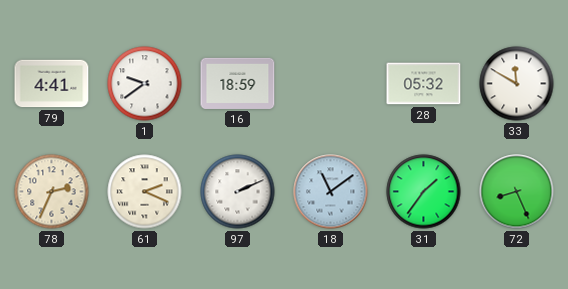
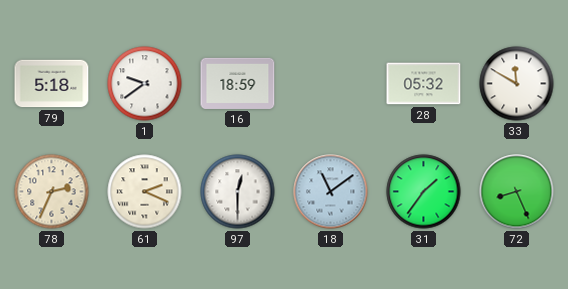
79: 4:41 -> 5:18
97: 2:11 -> 12:30
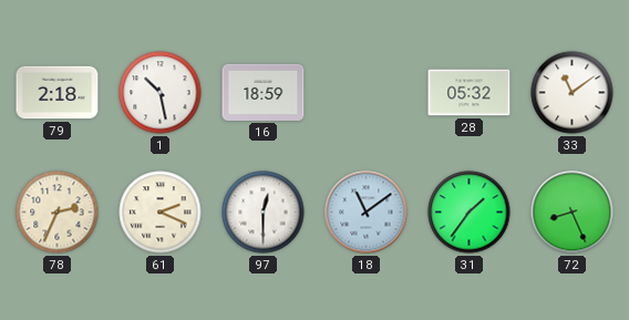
79: 5:18 -> 2:18
1: 9:39 -> 10:28
33: 11:50 -> 11:09
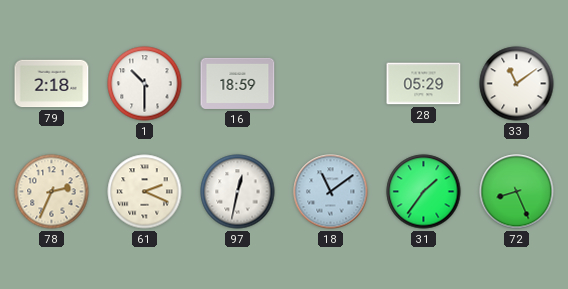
1: 10:28 -> 10:30
28: 05:32 -> 05:29
97: 12:30 -> 12:32
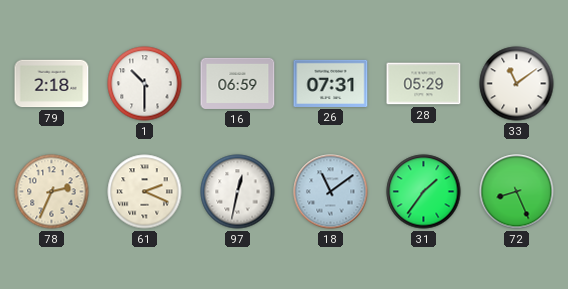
16: 18:59 -> 06:59
26: none -> 07:31
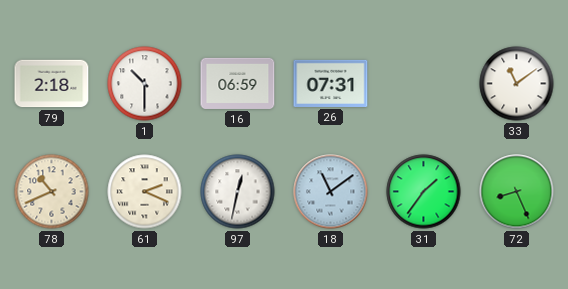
28: 05:29 -> none
78: 2:34 -> 10:41
